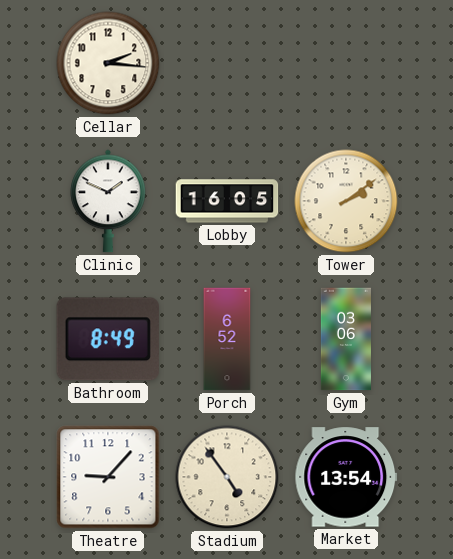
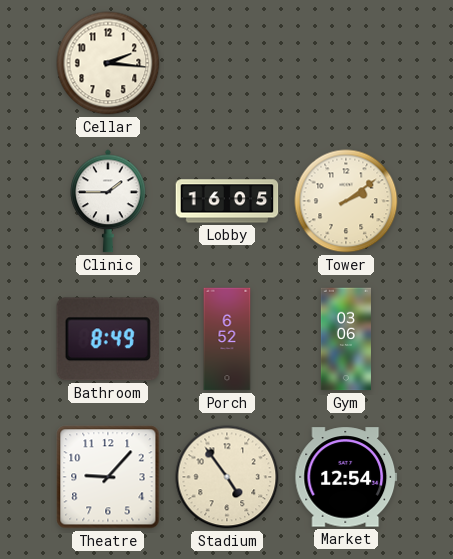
Clinic: 1:49 -> 1:45
Market: 13:54 -> 12:54
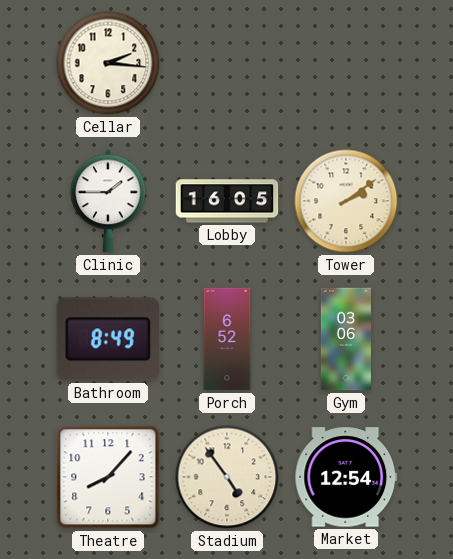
Theatre: 9:07 -> 8:07
